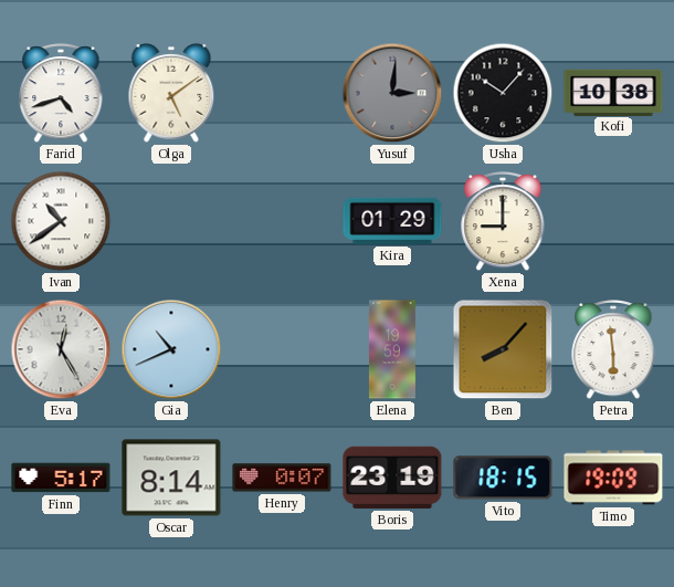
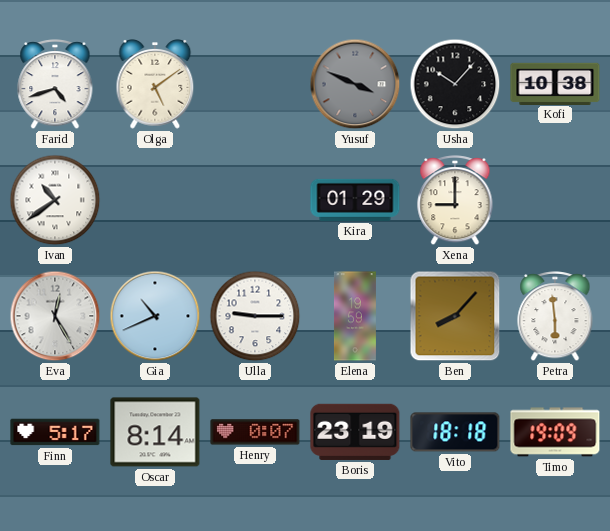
Yusuf: 3:01 -> 3:49
Ulla: none -> 9:15
Vito: 18:15 -> 18:18
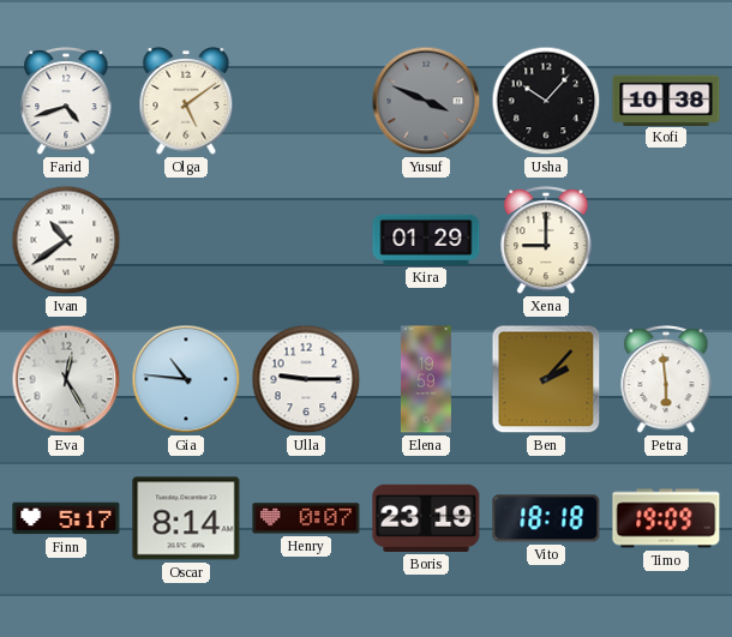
Gia: 10:41 -> 10:46
Ben: 8:07 -> 2:07
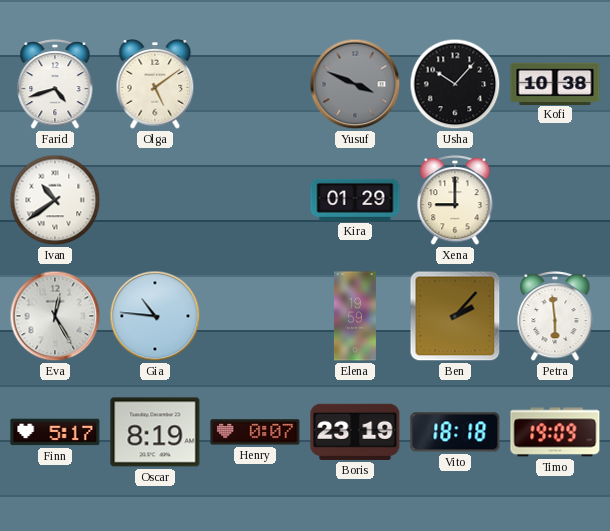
Ulla: 9:15 -> none
Oscar: 8:14 -> 8:19
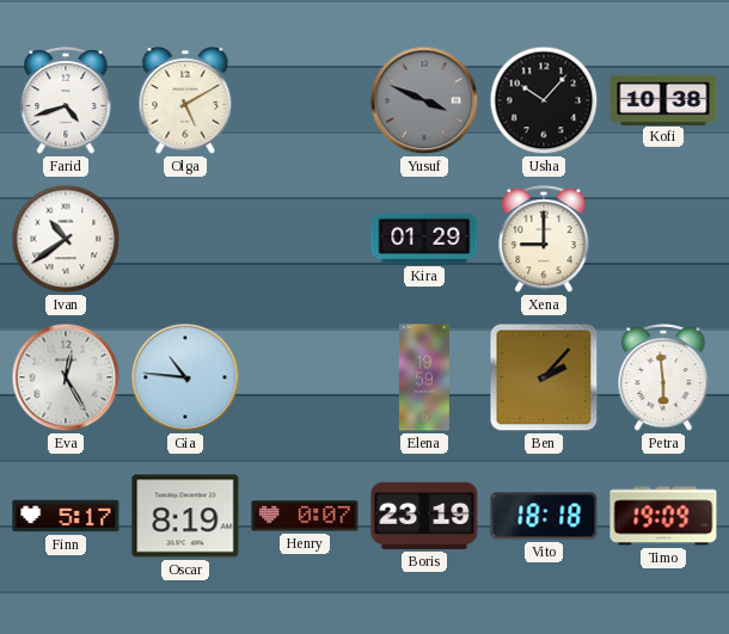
Olga: 5:09 -> 5:10
